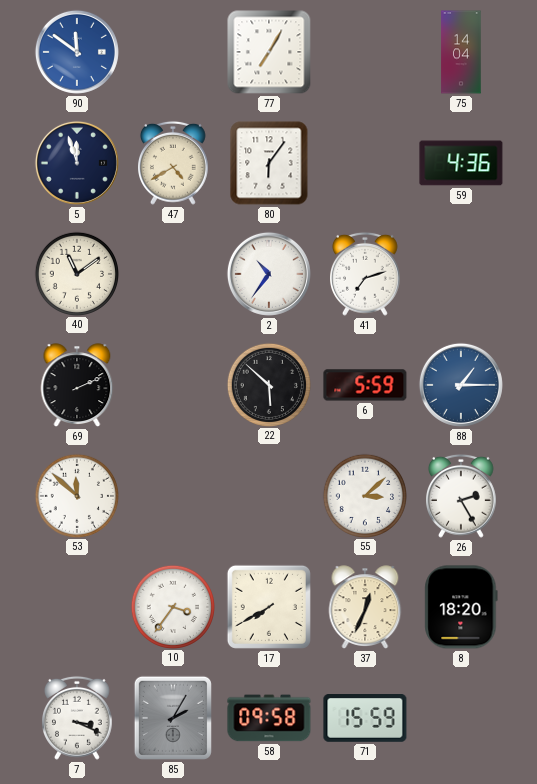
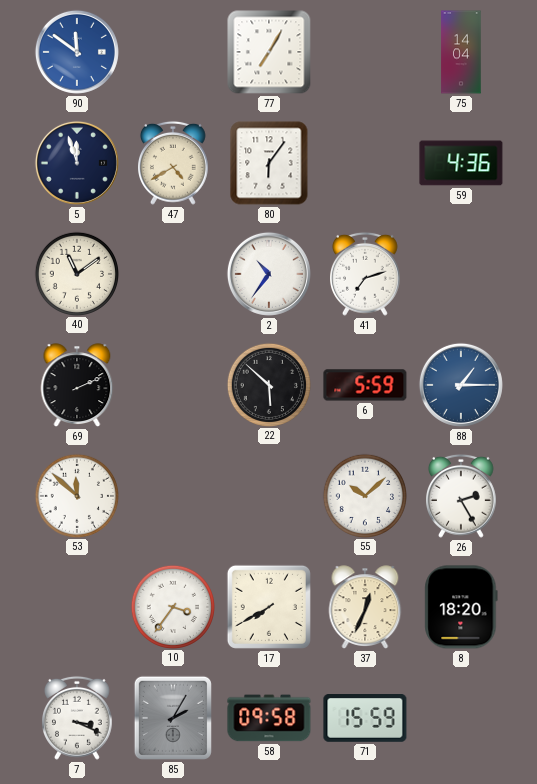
55: 3:08 -> 10:08
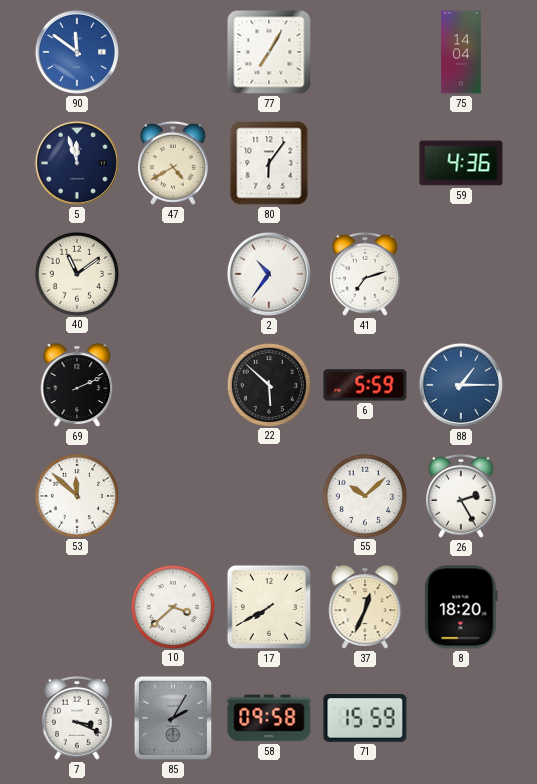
10: 3:36 -> 3:38
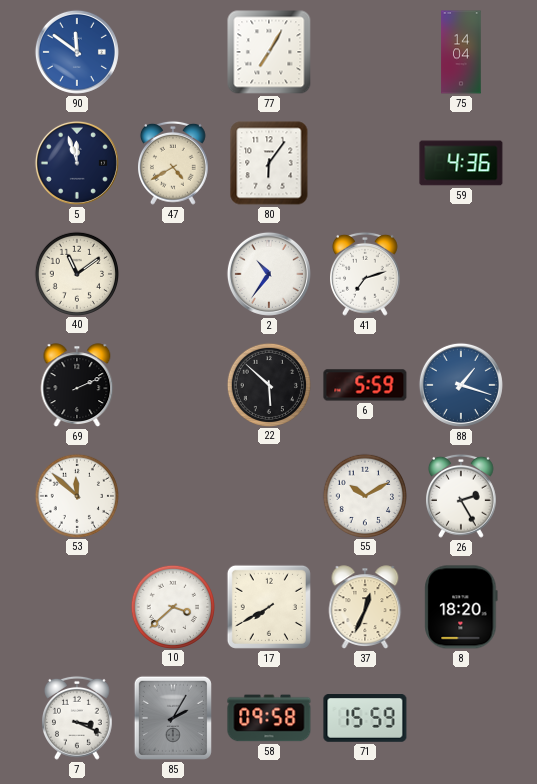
88: 1:15 -> 1:18
55: 10:08 -> 10:10
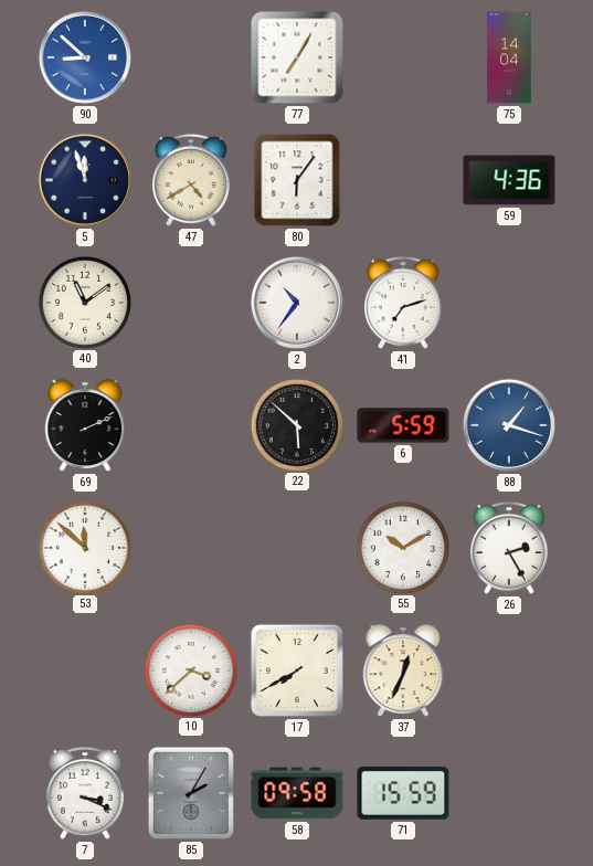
90: 11:51 -> 8:52
8: 18:20 -> none
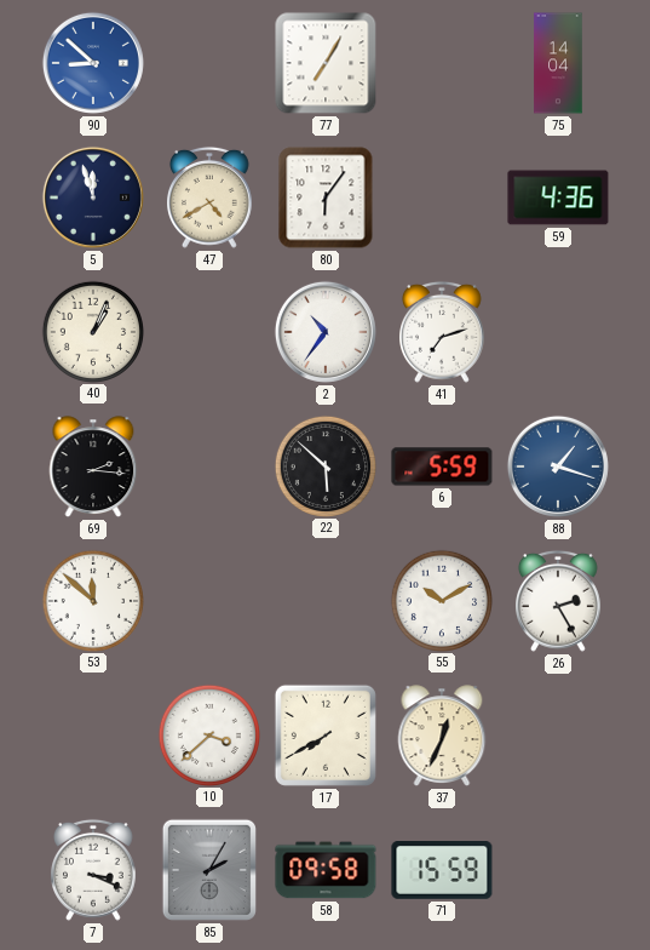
40: 11:09 -> 1:04
69: 2:11 -> 2:16
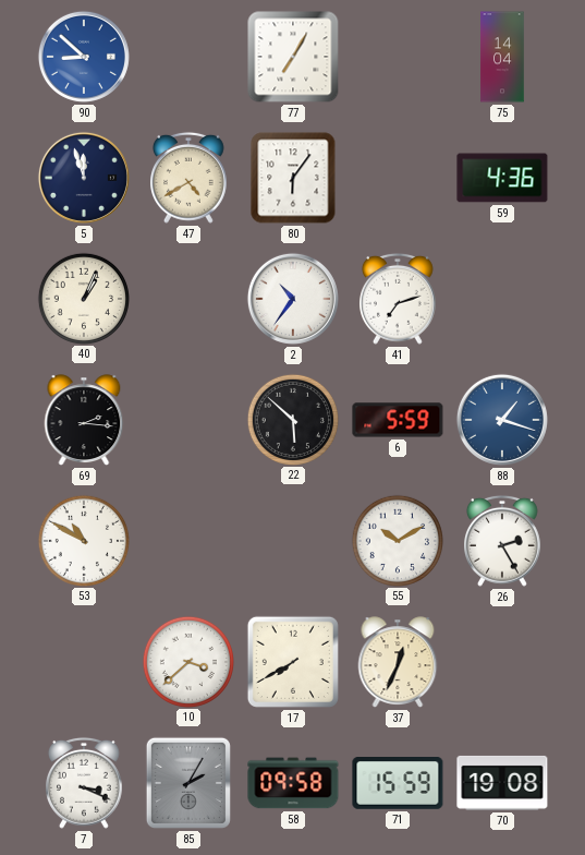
53: 11:52 -> 10:50
70: none -> 19:08
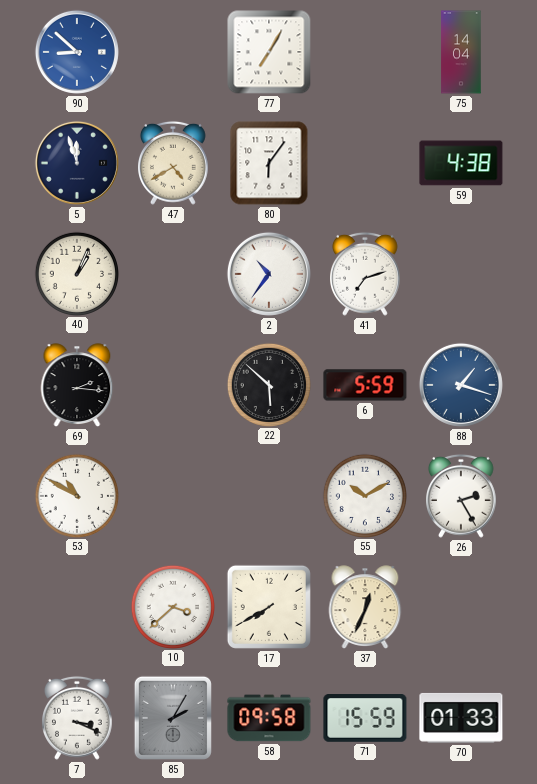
59: 4:36 -> 4:38
70: 19:08 -> 01:33
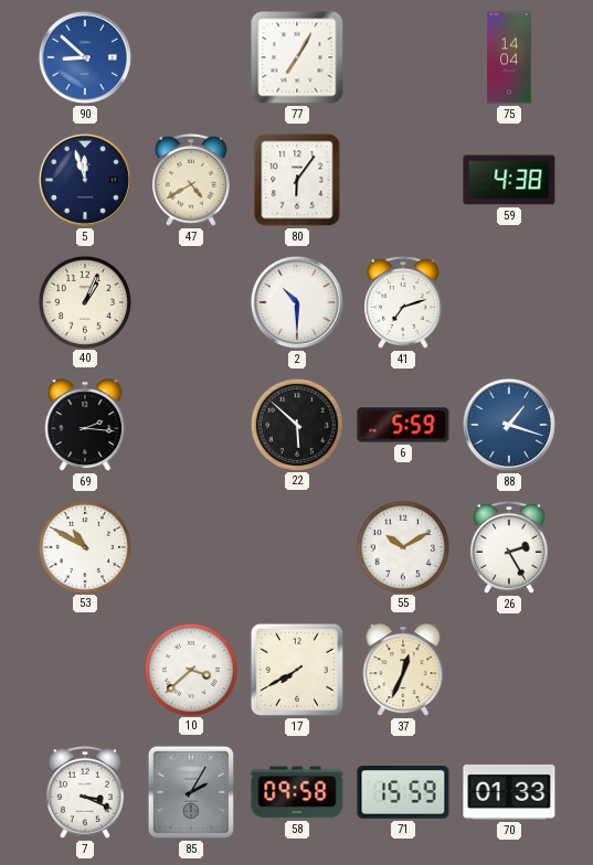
2: 10:36 -> 10:30
